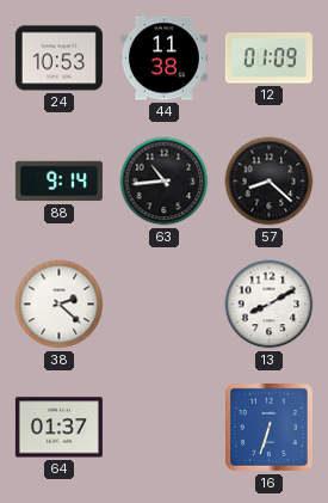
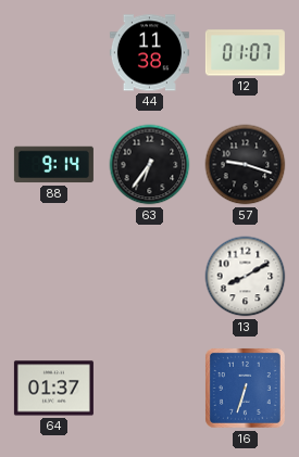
24: 10:53 -> none
12: 01:09 -> 01:07
63: 10:44 -> 6:36
57: 8:22 -> 9:18
38: 2:22 -> none
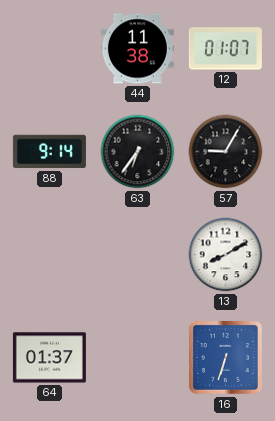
57: 9:18 -> 9:05
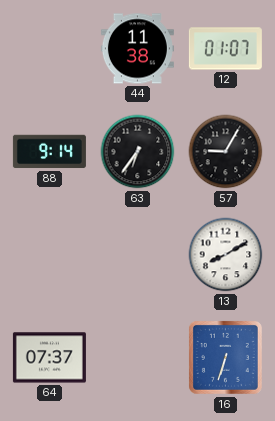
64: 01:37 -> 07:37
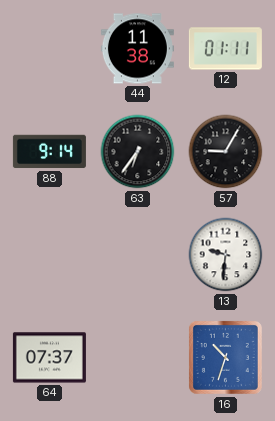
12: 01:07 -> 01:11
13: 8:10 -> 9:31
16: 6:33 -> 10:33
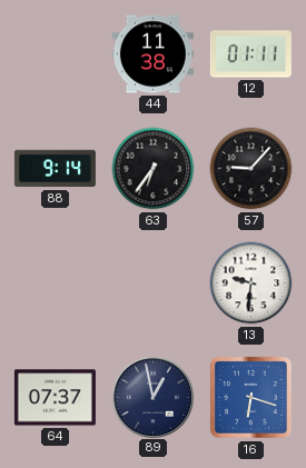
57: 9:05 -> 9:07
89: none -> 12:58
16: 10:33 -> 6:18
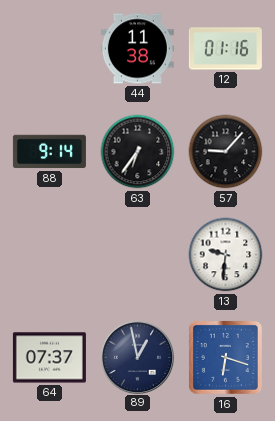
12: 01:11 -> 01:16
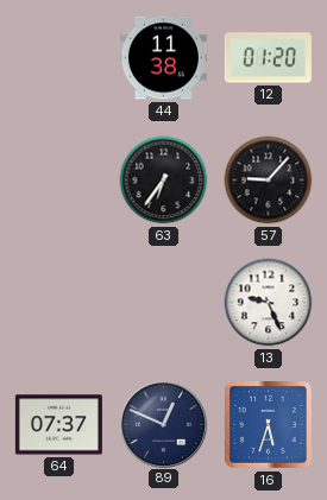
12: 01:16 -> 01:20
88: 9:14 -> none
13: 9:31 -> 9:26
89: 12:58 -> 12:49
16: 6:18 -> 5:33
